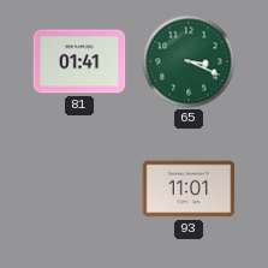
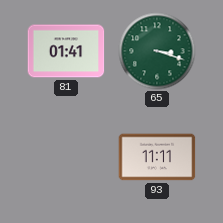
65: 3:19 -> 3:18
93: 11:01 -> 11:11
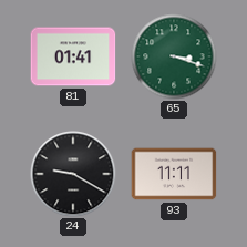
24: none -> 9:20
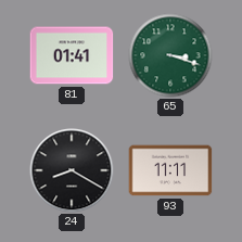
24: 9:20 -> 8:20
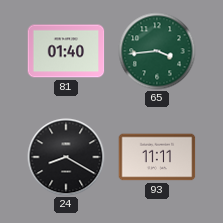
81: 01:41 -> 01:40
65: 3:18 -> 3:44
